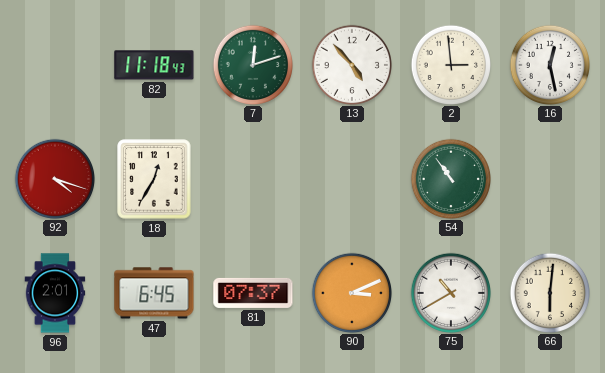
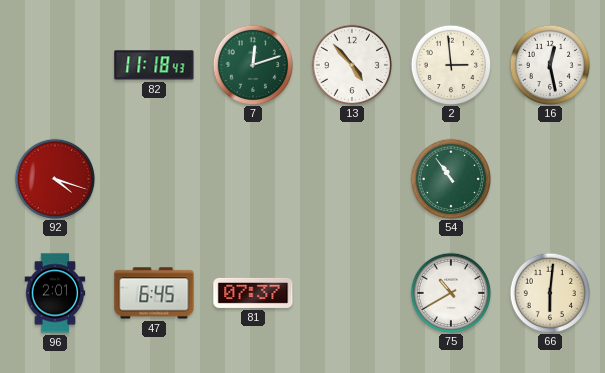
18: 12:35 -> none
90: 3:11 -> none
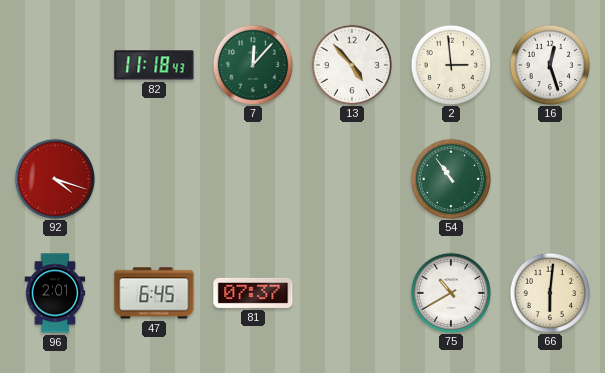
7: 12:12 -> 12:07
16: 12:28 -> 12:27
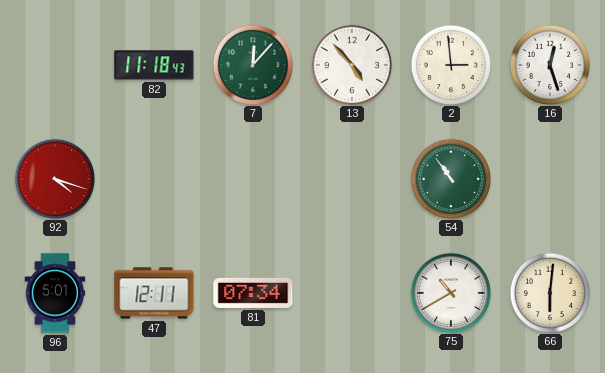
96: 2:01 -> 5:01
47: 6:45 -> 12:11
81: 07:37 -> 07:34
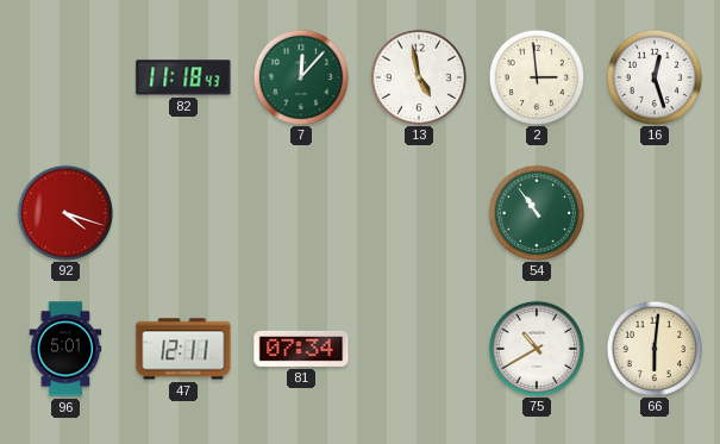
13: 4:53 -> 4:58
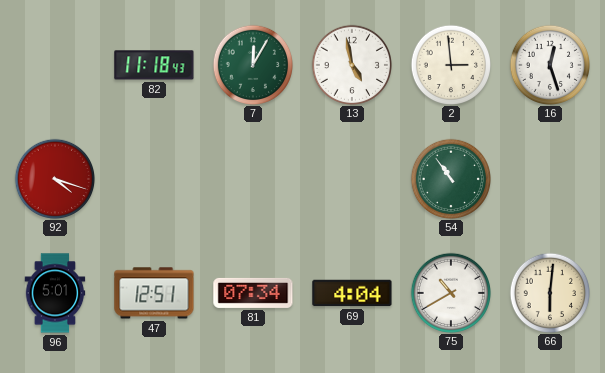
7: 12:07 -> 12:05
47: 12:11 -> 12:51
69: none -> 4:04
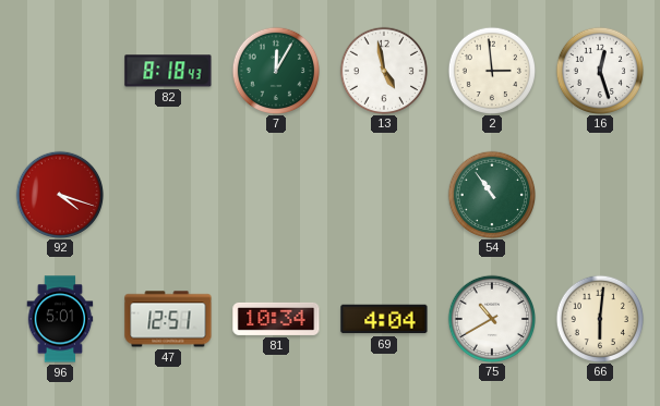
82: 11:18 -> 8:18
81: 07:34 -> 10:34
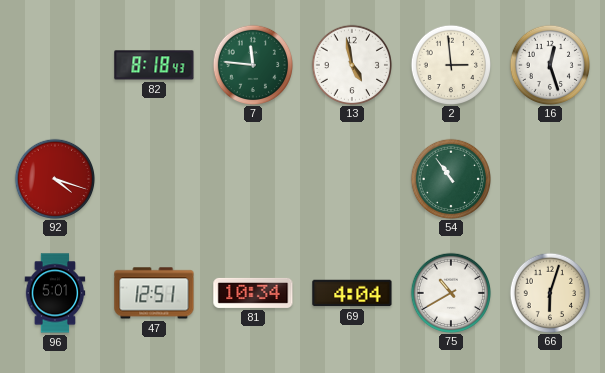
7: 12:05 -> 11:46
66: 6:01 -> 6:03
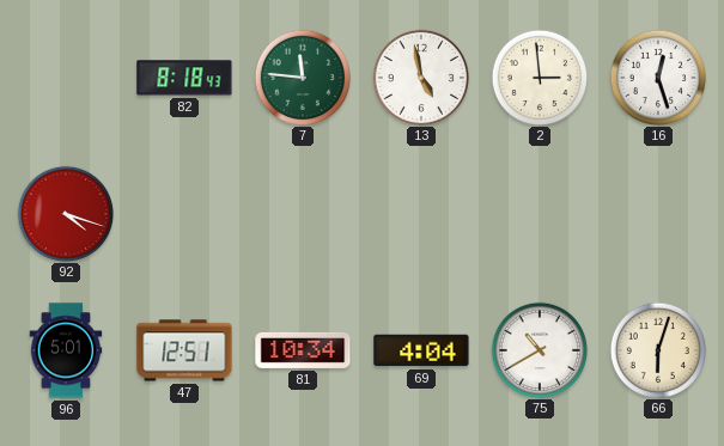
54: 10:54 -> none
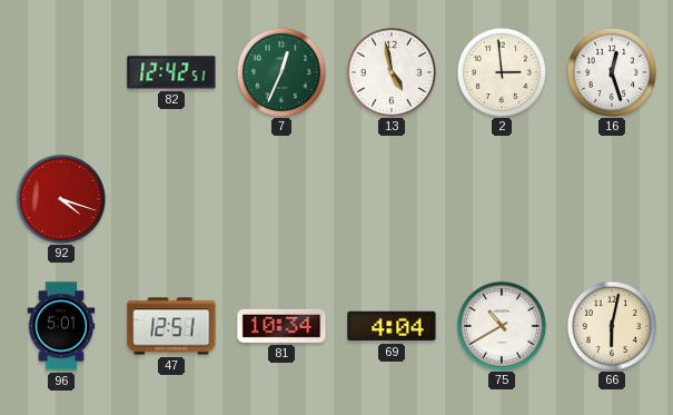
82: 8:18 -> 12:42
7: 11:46 -> 12:34
66: 6:03 -> 6:02
